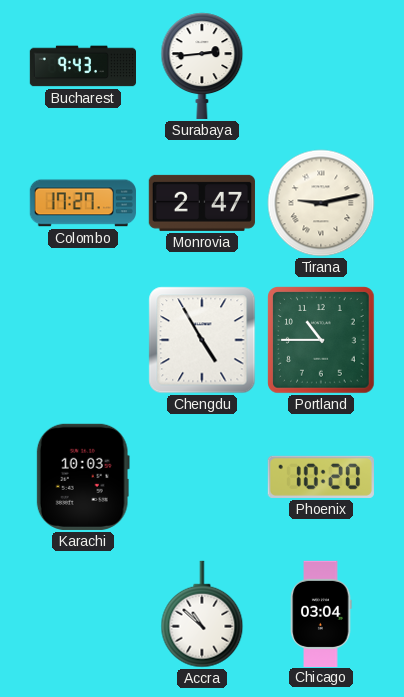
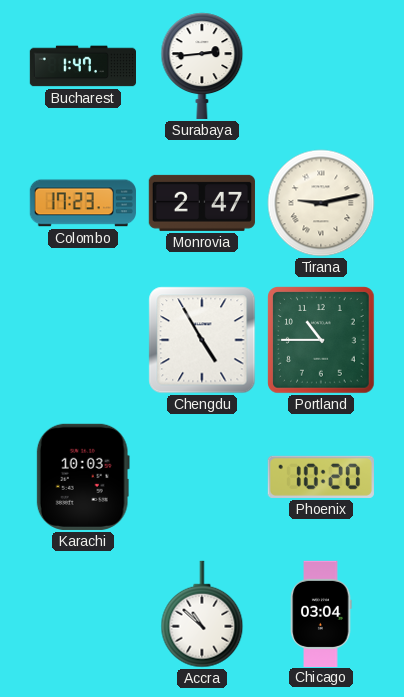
Bucharest: 9:43 -> 1:47
Colombo: 17:27 -> 17:23
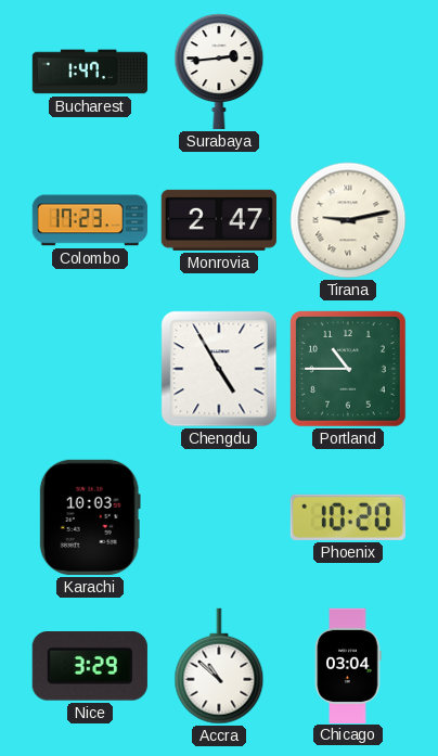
Nice: none -> 3:29
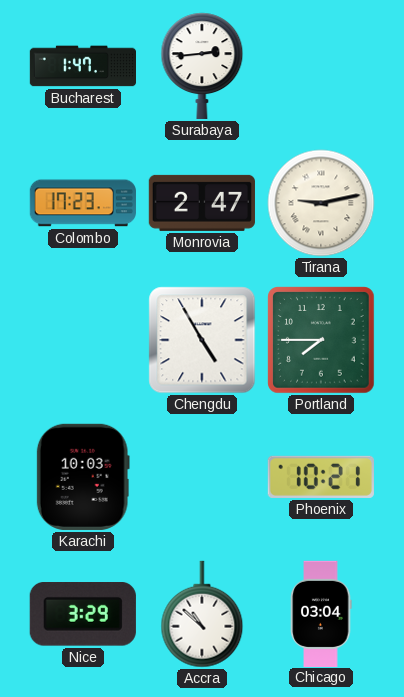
Portland: 10:45 -> 7:45
Phoenix: 10:20 -> 10:21
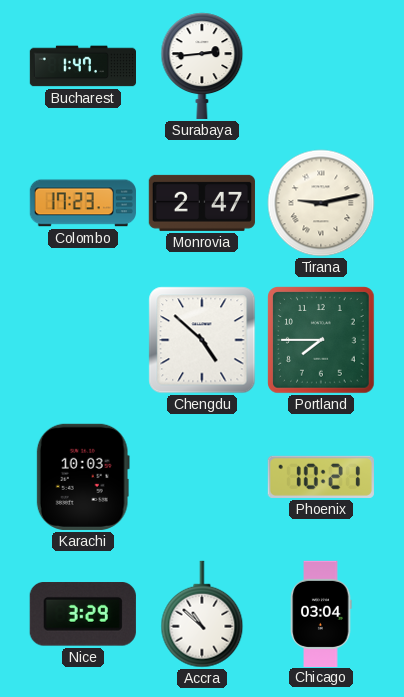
Chengdu: 4:55 -> 4:52
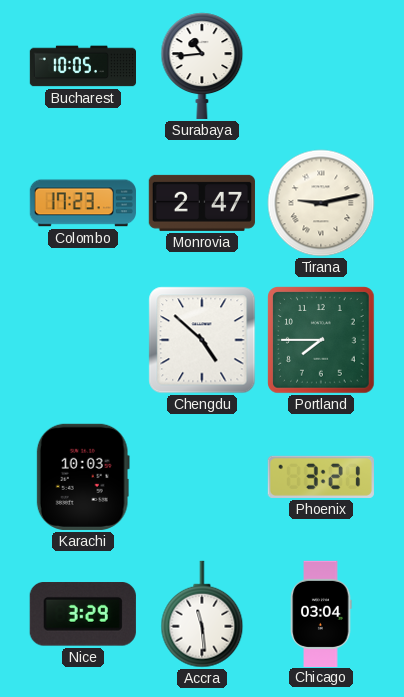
Bucharest: 1:47 -> 10:05
Surabaya: 2:44 -> 10:44
Phoenix: 10:21 -> 3:21
Accra: 10:52 -> 11:29
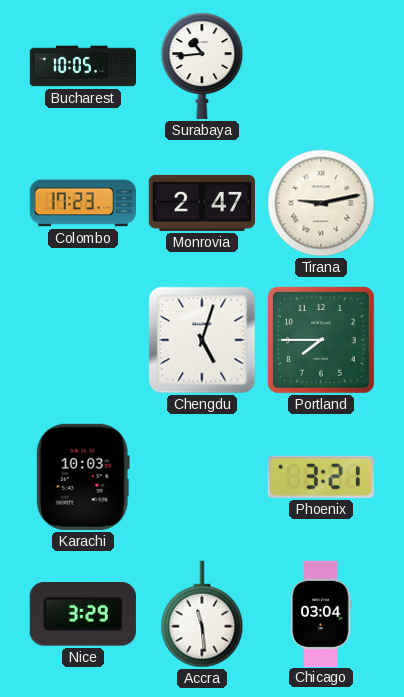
Chengdu: 4:52 -> 5:03
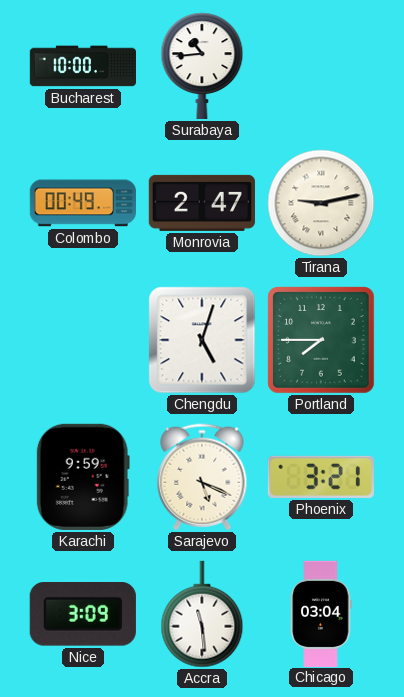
Bucharest: 10:05 -> 10:00
Colombo: 17:23 -> 00:49
Karachi: 10:03 -> 9:59
Sarajevo: none -> 5:19
Nice: 3:29 -> 3:09
